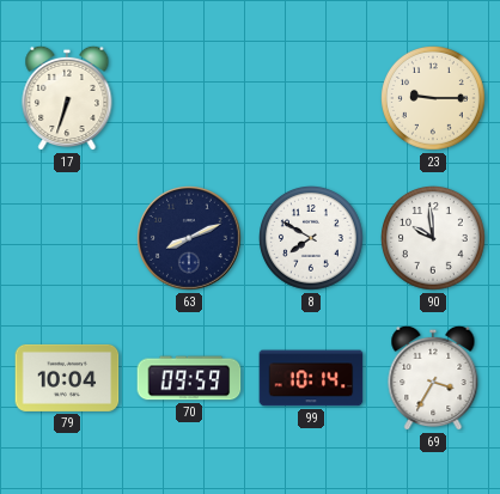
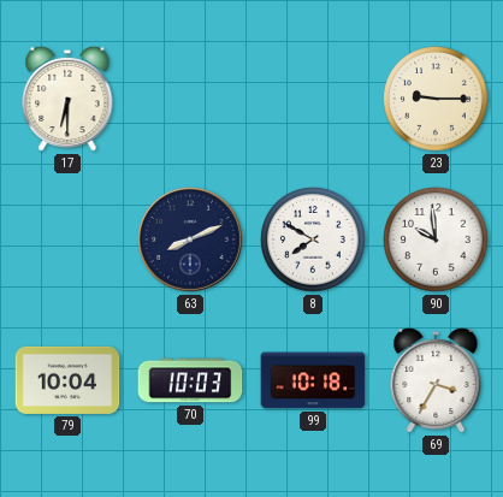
17: 6:33 -> 6:30
70: 09:59 -> 10:03
99: 10:14 -> 10:18
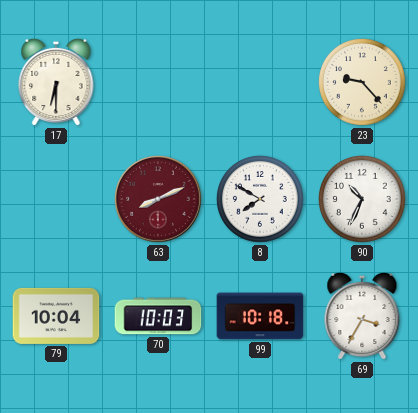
23: 9:15 -> 9:23
63 dial: navy -> burgundy
90: 9:59 -> 10:34
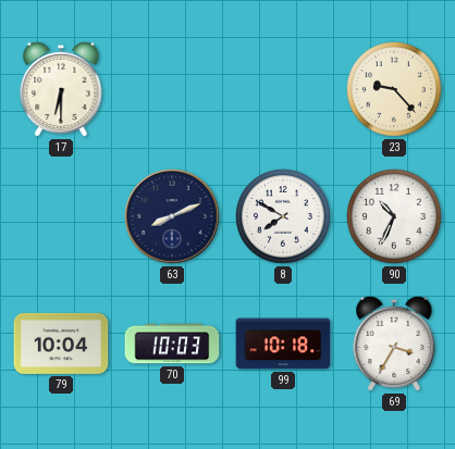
63 dial: burgundy -> navy
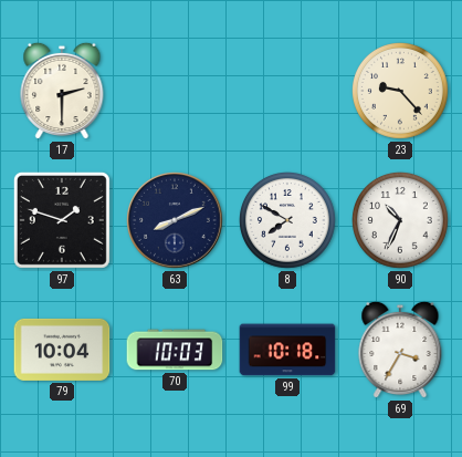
17: 6:30 -> 2:30
97: none -> 1:48
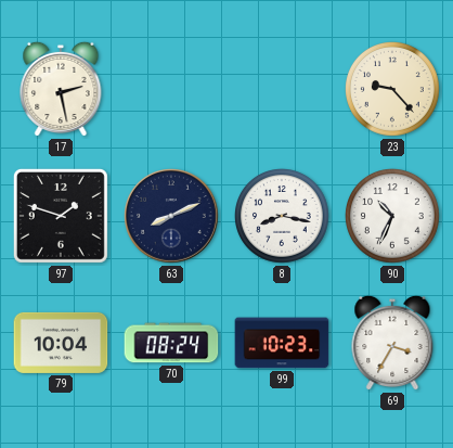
17: 2:30 -> 2:28
8: 7:50 -> 8:17
70: 10:03 -> 08:24
99: 10:18 -> 10:23
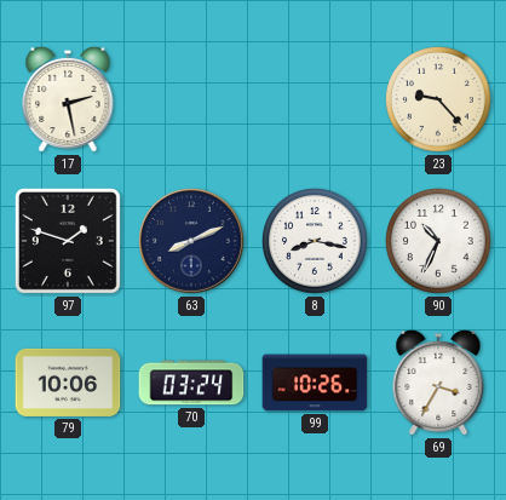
79: 10:04 -> 10:06
70: 08:24 -> 03:24
99: 10:23 -> 10:26
